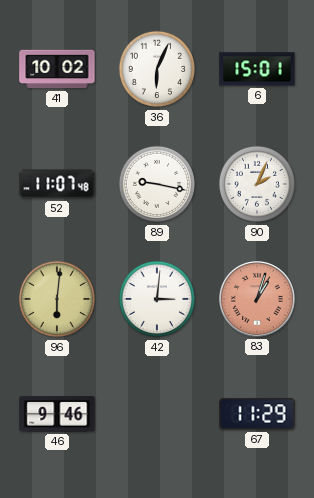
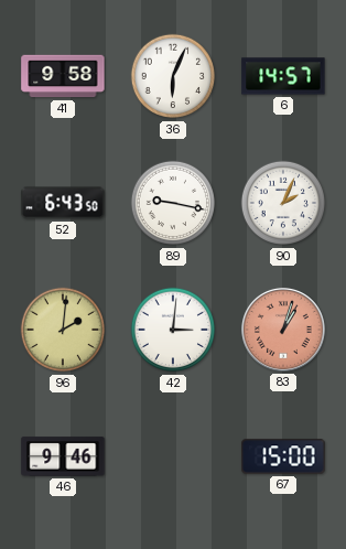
41: 10:02 -> 9:58
6: 15:01 -> 14:57
52: 11:07 -> 6:43
96: 6:01 -> 2:01
67: 11:29 -> 15:00
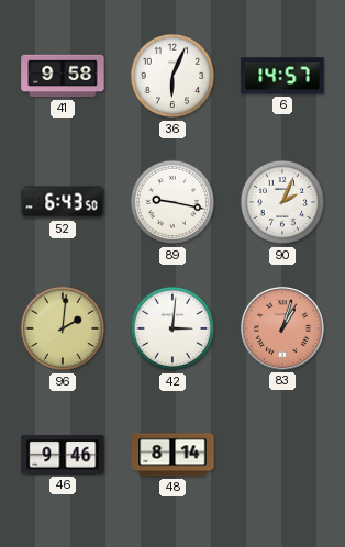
48: none -> 8:14
67: 15:00 -> none
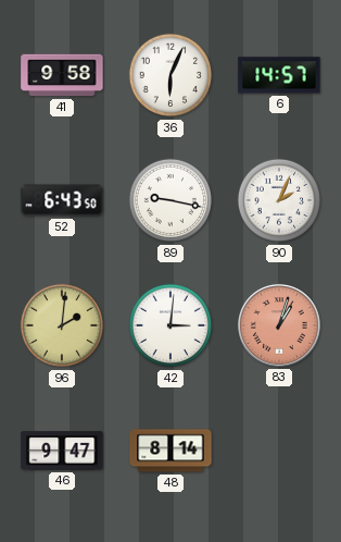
46: 9:46 -> 9:47
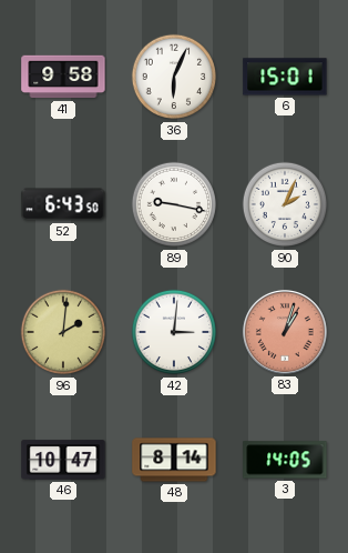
6: 14:57 -> 15:01
46: 9:47 -> 10:47
3: none -> 14:05
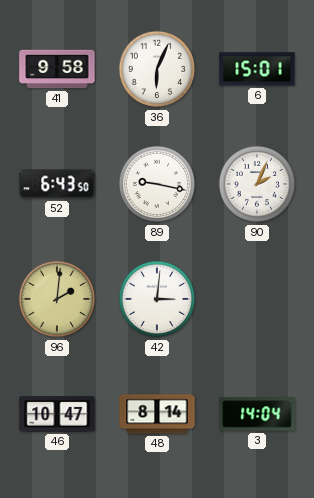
83: 1:03 -> none
3: 14:05 -> 14:04
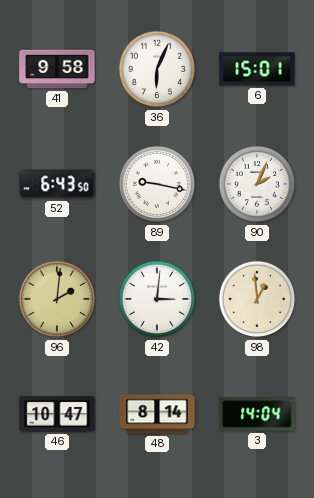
98: none -> 12:59
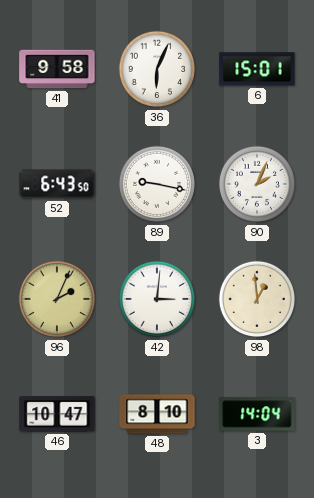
96: 2:01 -> 2:04
48: 8:14 -> 8:10
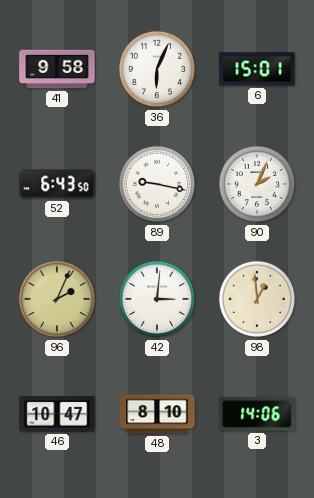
3: 14:04 -> 14:06
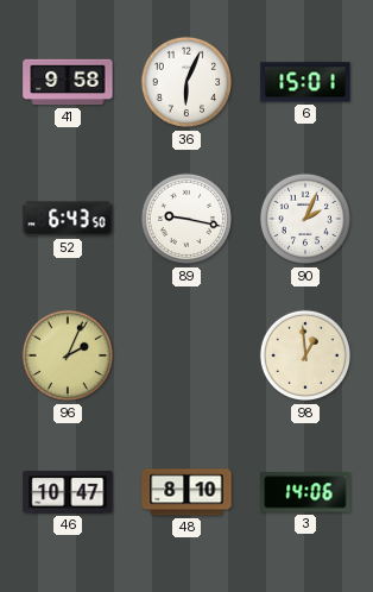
42: 3:01 -> none
